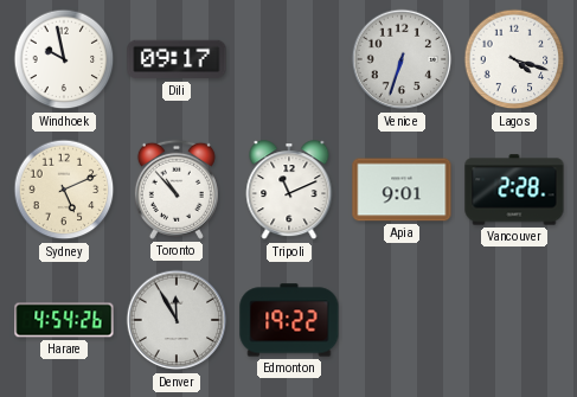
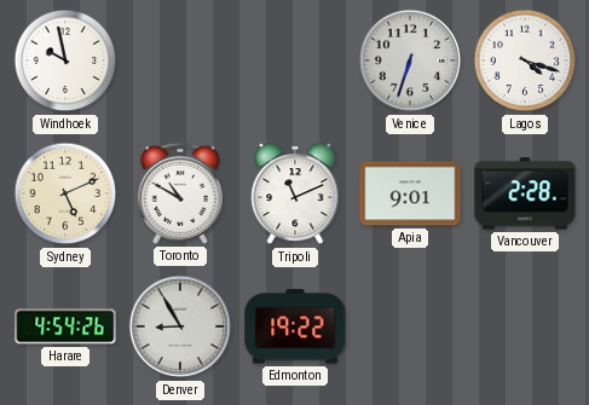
Dili: 09:17 -> none
Toronto: 10:53 -> 10:50
Denver: 11:55 -> 8:55
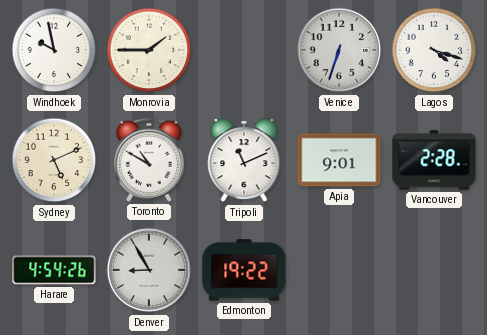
Monrovia: none -> 1:45
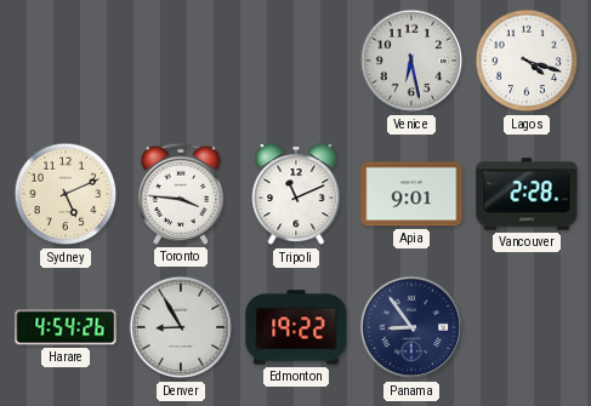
Windhoek: 9:58 -> none
Monrovia: 1:45 -> none
Venice: 6:33 -> 6:28
Toronto: 10:50 -> 3:46
Panama: none -> 8:54
